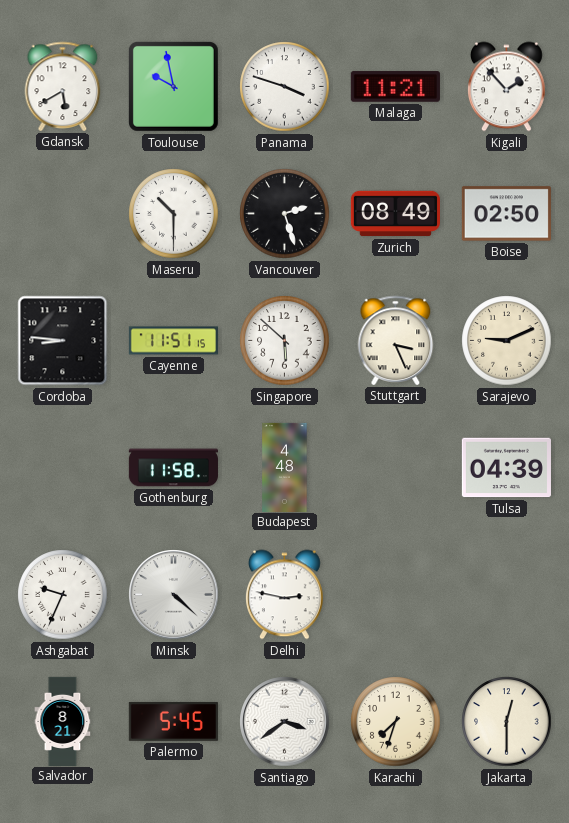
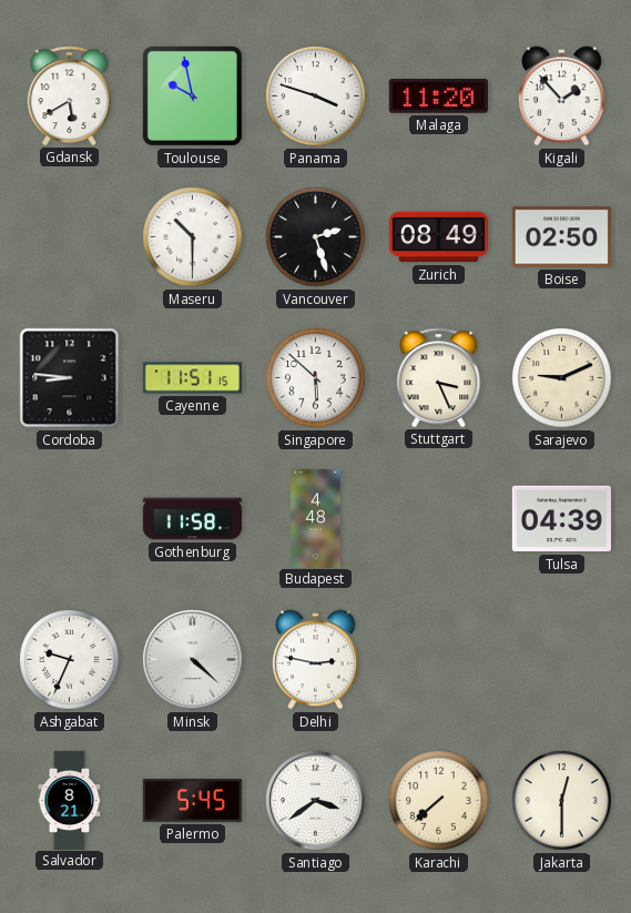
Malaga: 11:21 -> 11:20
Karachi: 7:33 -> 7:38
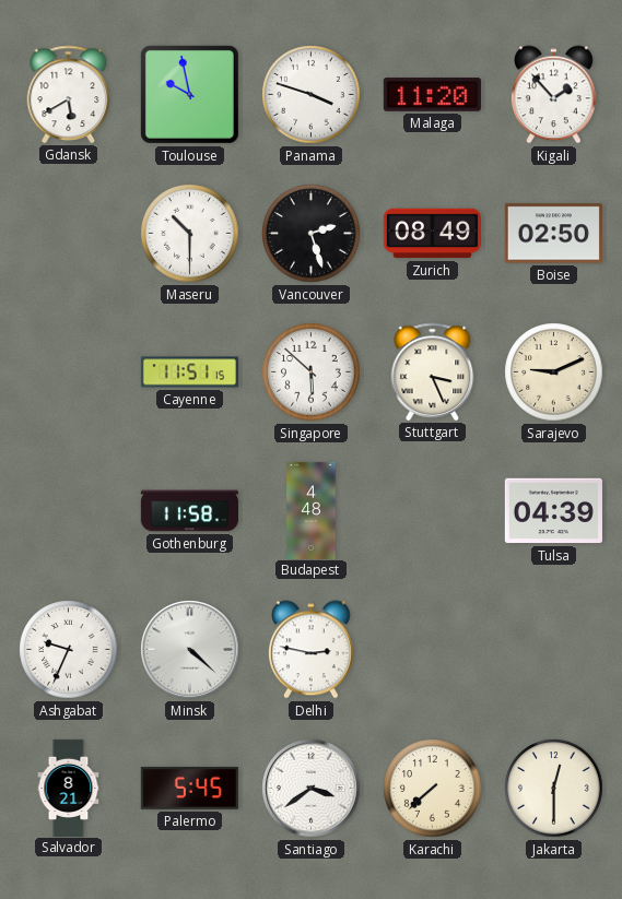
Cordoba: 8:46 -> none
